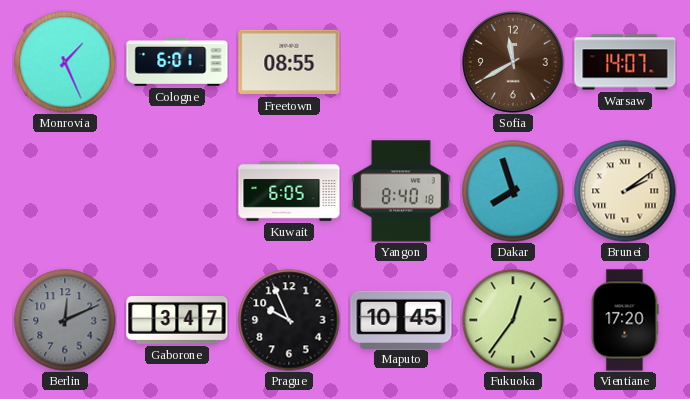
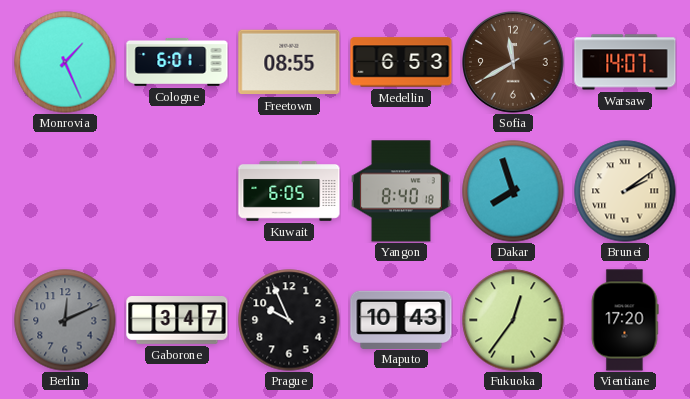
Medellin: none -> 6:53
Maputo: 10:45 -> 10:43
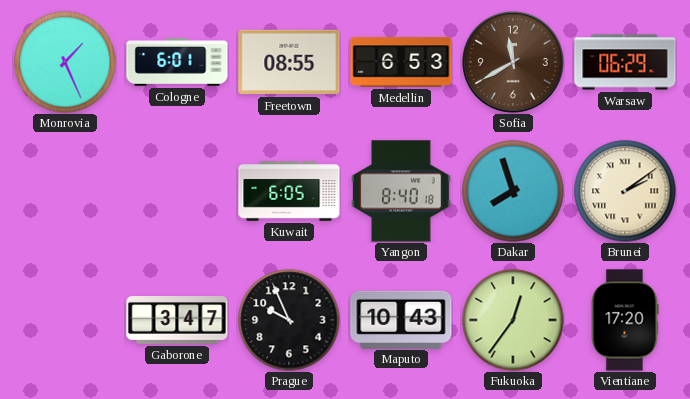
Warsaw: 14:07 -> 06:29
Berlin: 12:11 -> none
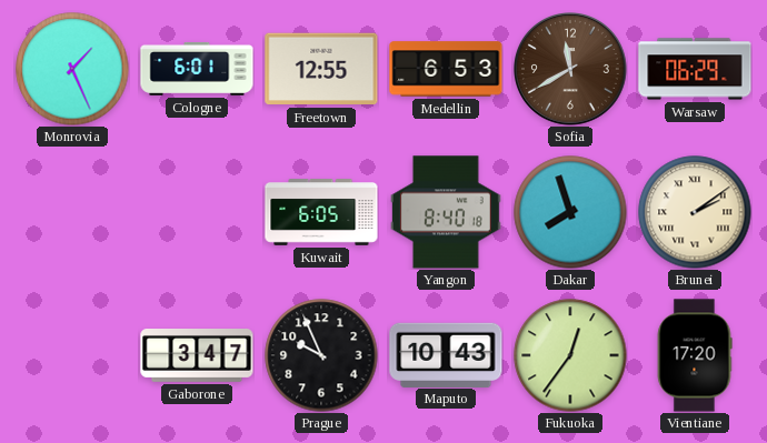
Freetown: 08:55 -> 12:55
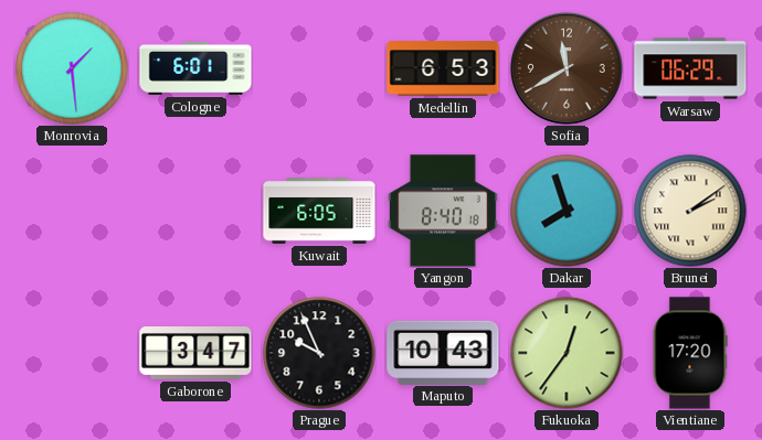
Monrovia: 1:26 -> 1:29
Freetown: 12:55 -> none
